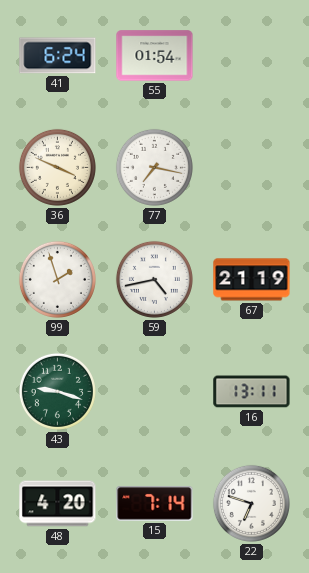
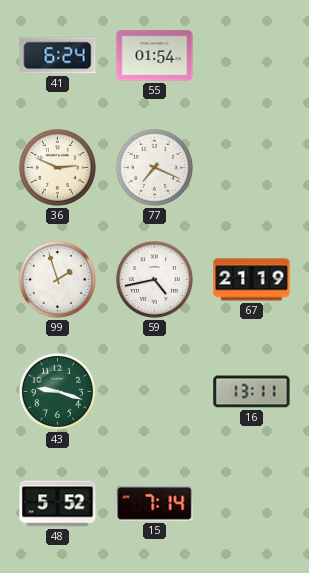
36: 3:49 -> 2:49
77: 7:17 -> 7:19
48: 4:20 -> 5:52
22: 6:48 -> none
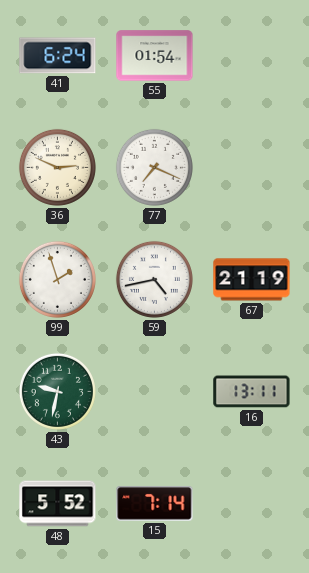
43: 9:18 -> 9:32
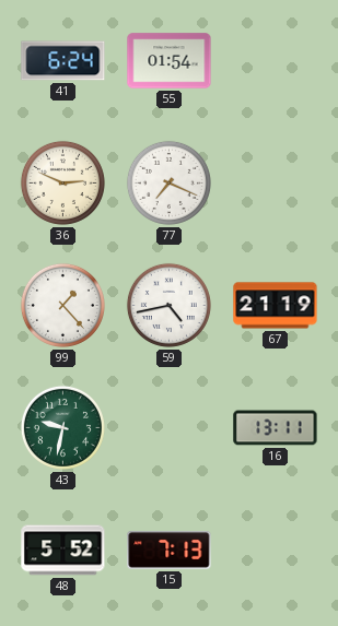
99: 1:57 -> 1:23
15: 7:14 -> 7:13
